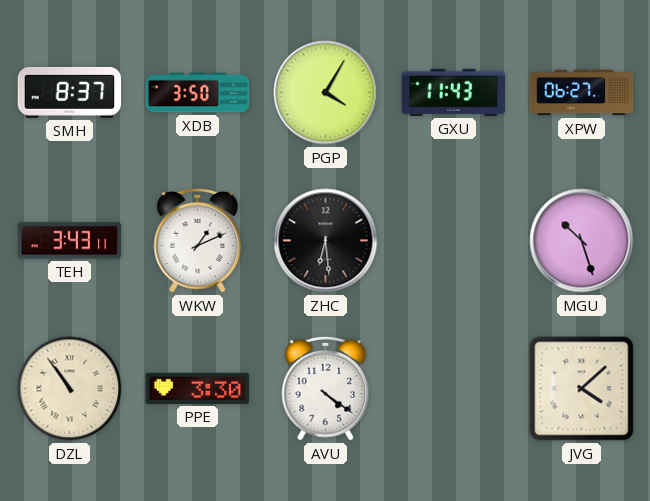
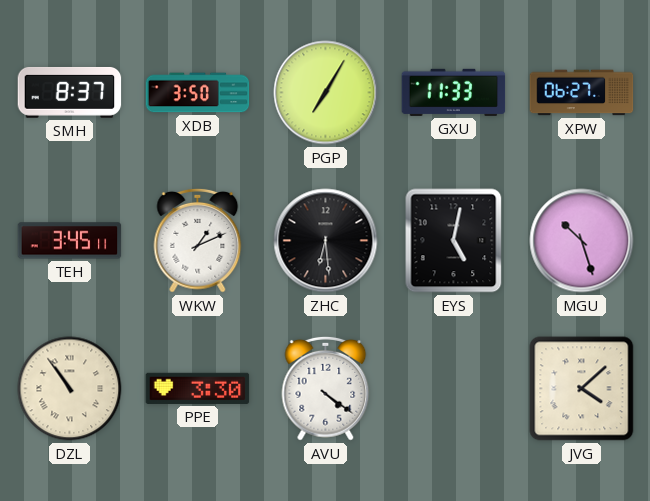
PGP: 4:05 -> 7:05
GXU: 11:43 -> 11:33
TEH: 3:43 -> 3:45
EYS: none -> 5:02
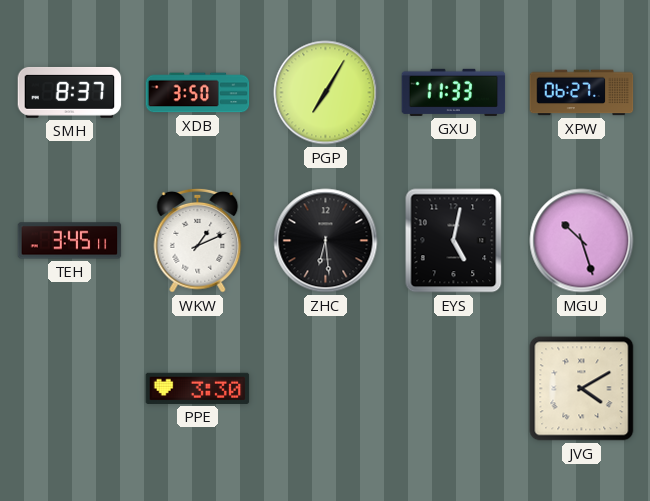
DZL: 10:54 -> none
AVU: 4:21 -> none
JVG: 4:08 -> 4:10
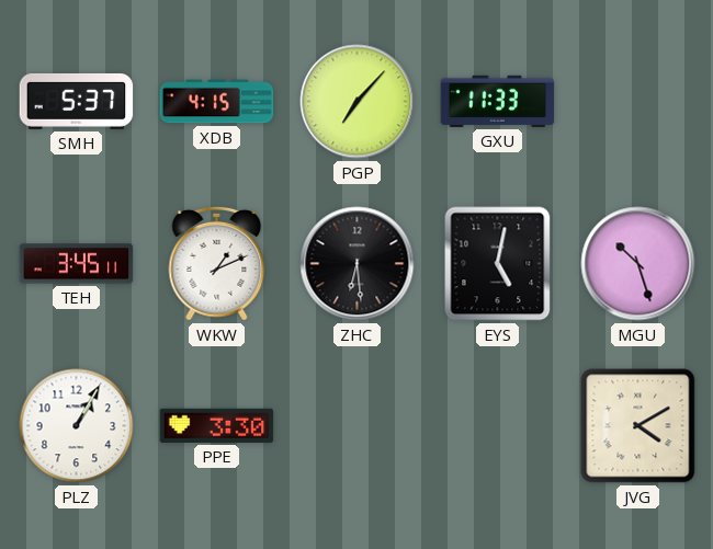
SMH: 8:37 -> 5:37
XDB: 3:50 -> 4:15
PGP: 7:05 -> 7:07
XPW: 06:27 -> none
PLZ: none -> 1:05
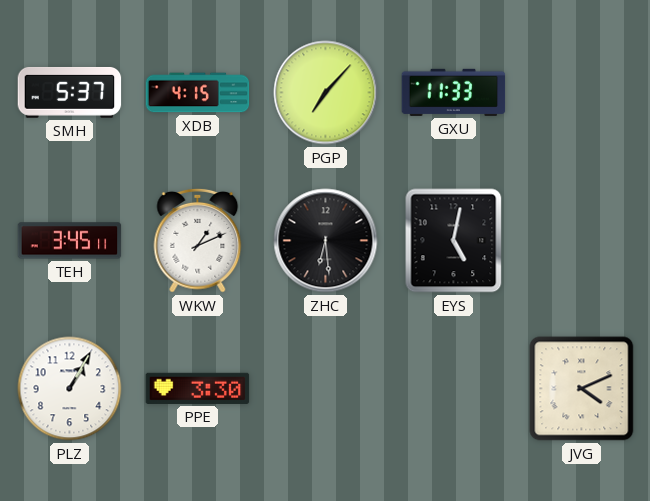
MGU: 10:27 -> none
JVG: 4:10 -> 4:11
